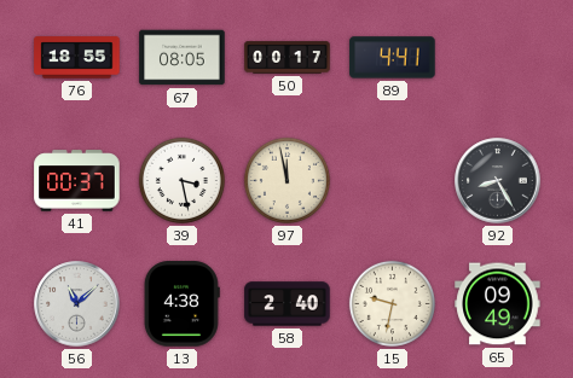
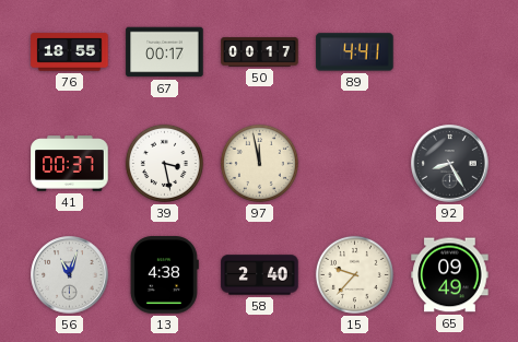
67: 08:05 -> 00:17
56: 11:08 -> 11:03
15: 9:32 -> 9:37
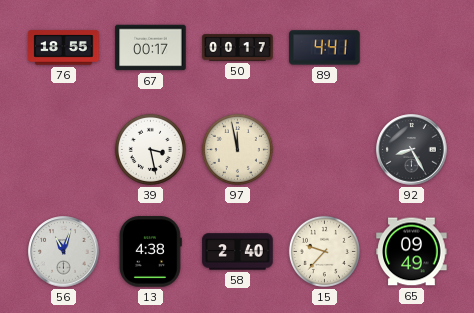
41: 00:37 -> none
